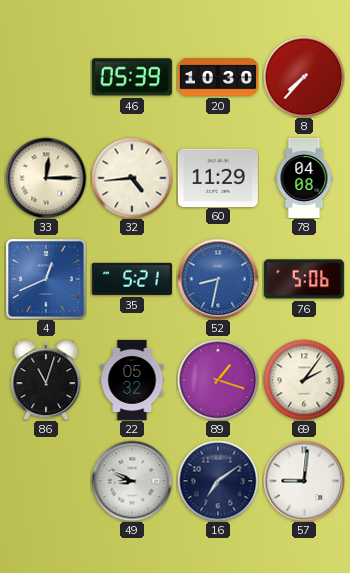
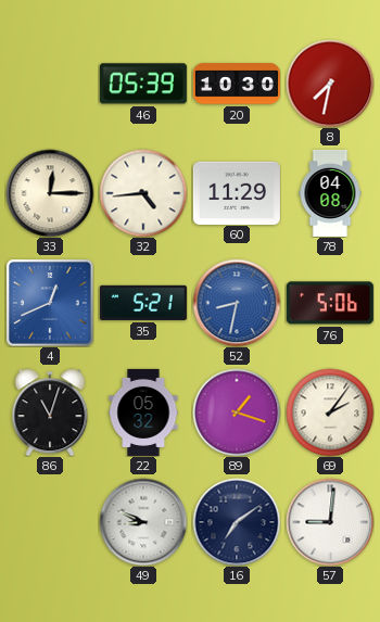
8: 7:37 -> 7:32
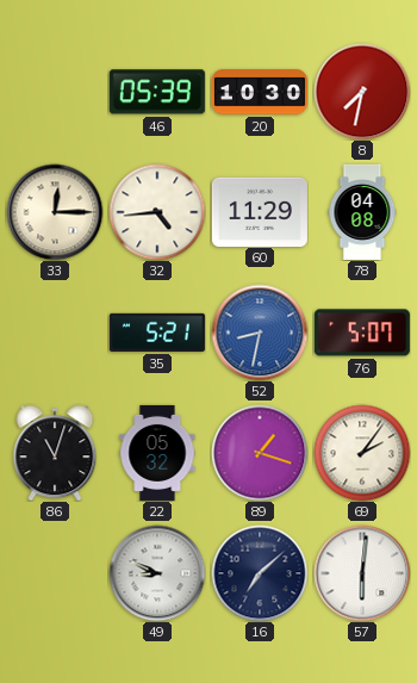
4: 12:41 -> none
76: 5:06 -> 5:07
16: 7:09 -> 7:08
57: 9:01 -> 6:01
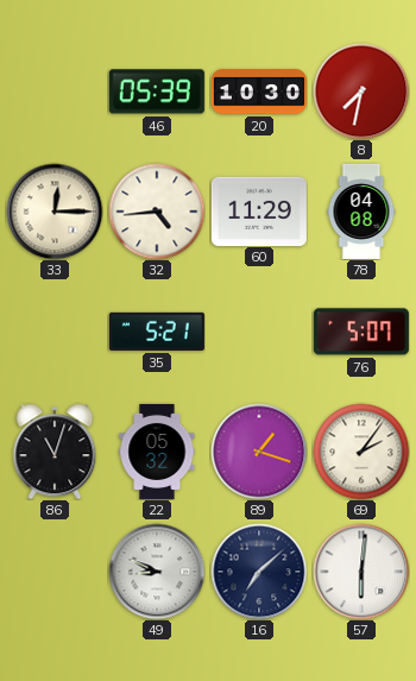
52: 8:32 -> none
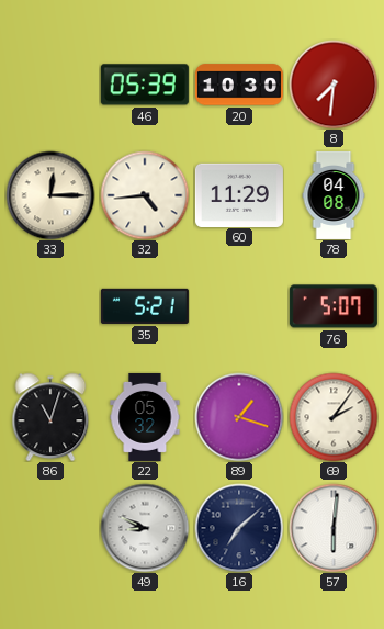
8: 7:32 -> 7:31
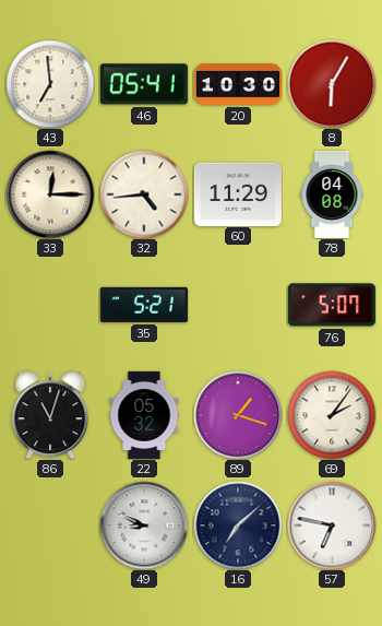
43: none -> 6:59
46: 05:39 -> 05:41
8: 7:31 -> 6:05
57: 6:01 -> 6:47
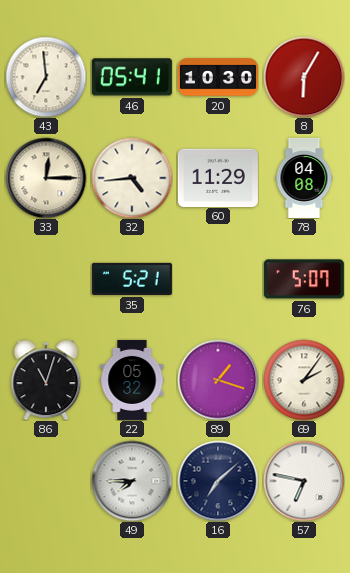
49: 8:49 -> 7:45
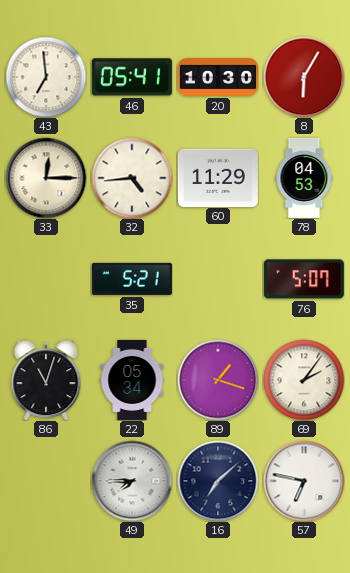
78: 04:08 -> 04:53
22: 05:32 -> 05:34
